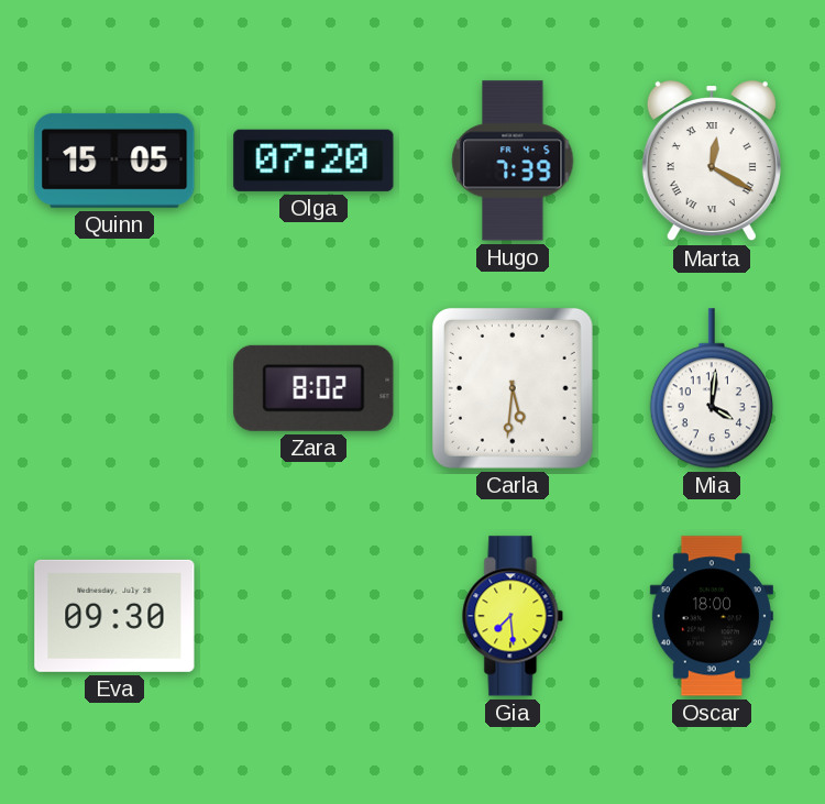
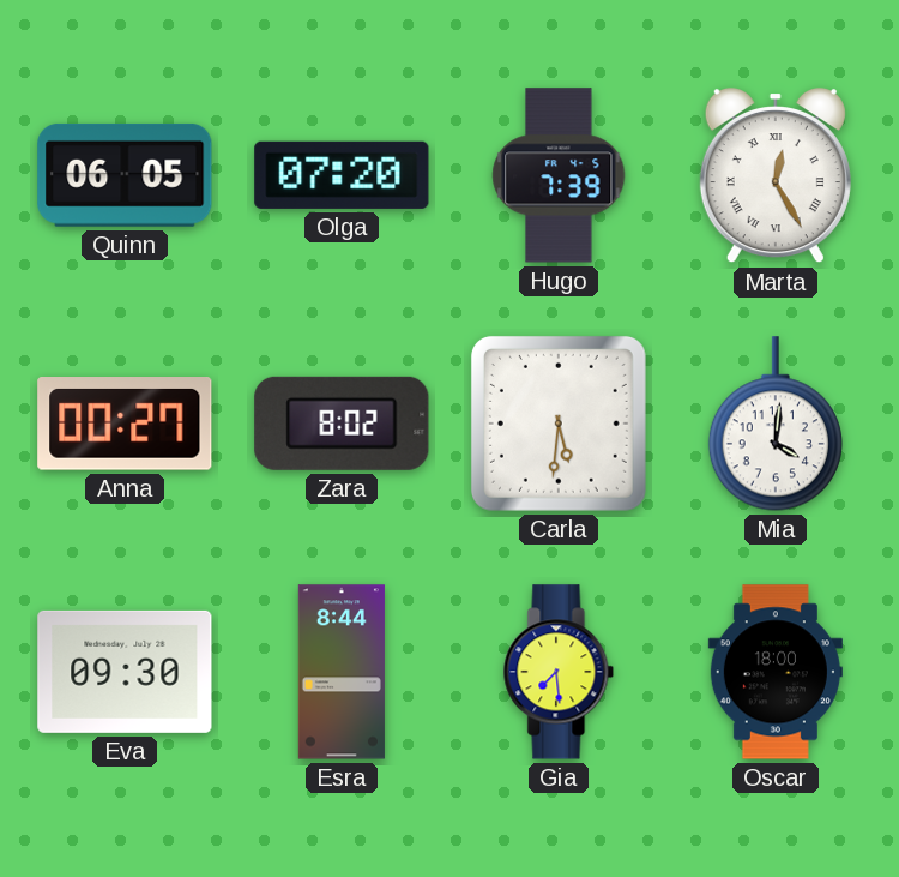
Quinn: 15:05 -> 06:05
Marta: 12:20 -> 12:25
Anna: none -> 00:27
Esra: none -> 8:44
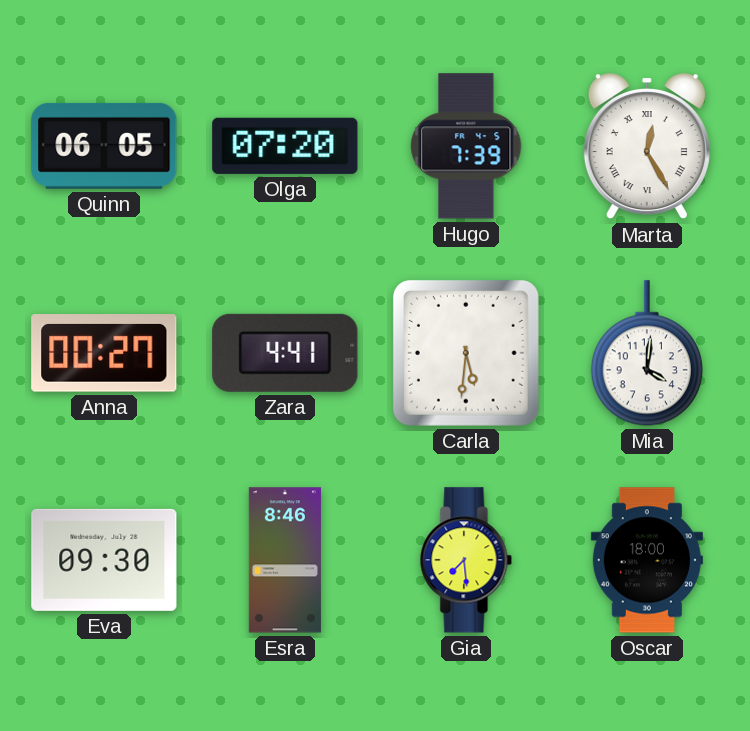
Zara: 8:02 -> 4:41
Esra: 8:44 -> 8:46
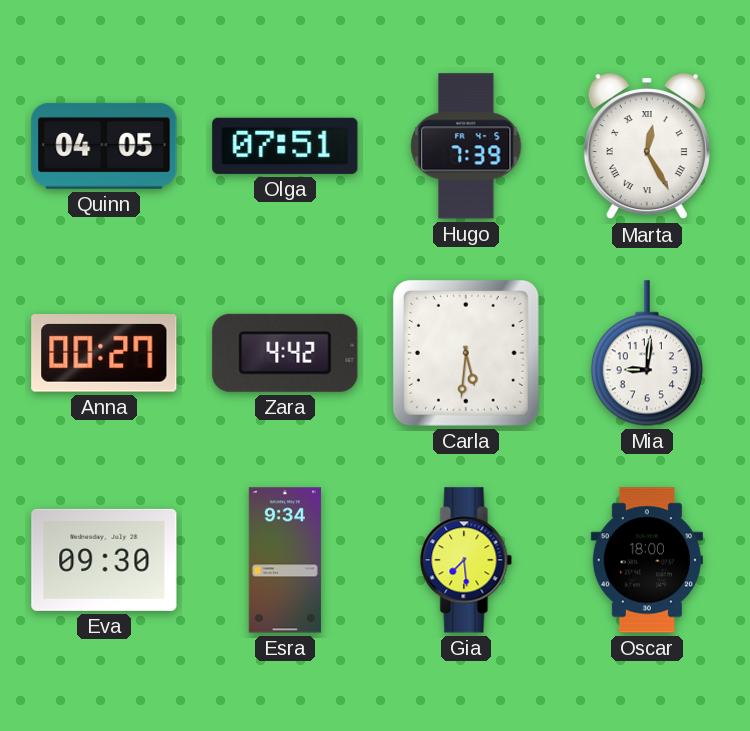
Quinn: 06:05 -> 04:05
Olga: 07:20 -> 07:51
Zara: 4:41 -> 4:42
Mia: 4:01 -> 9:01
Esra: 8:46 -> 9:34
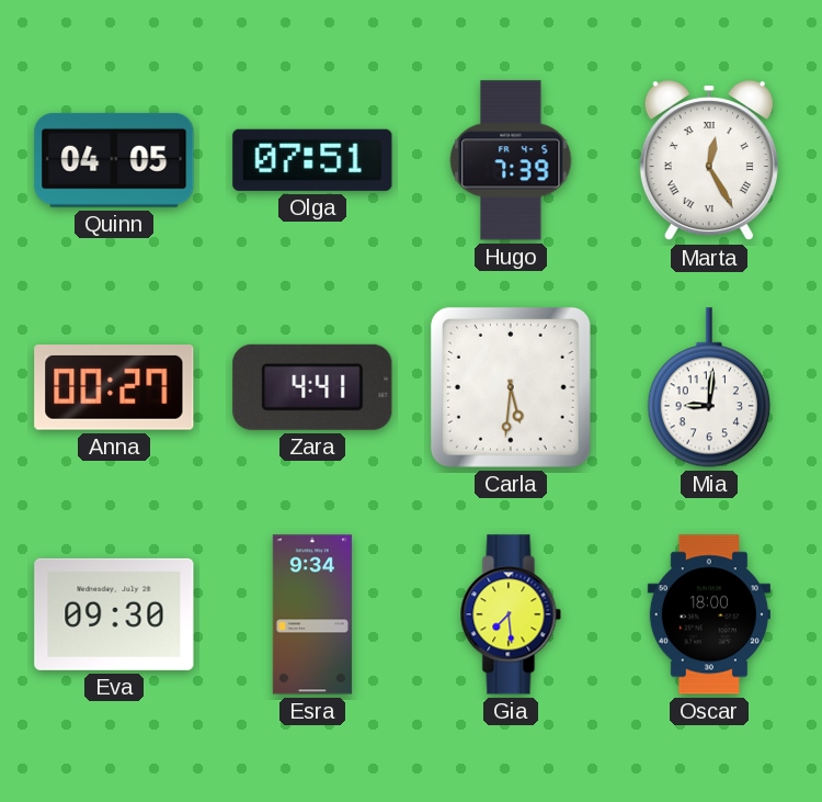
Zara: 4:42 -> 4:41
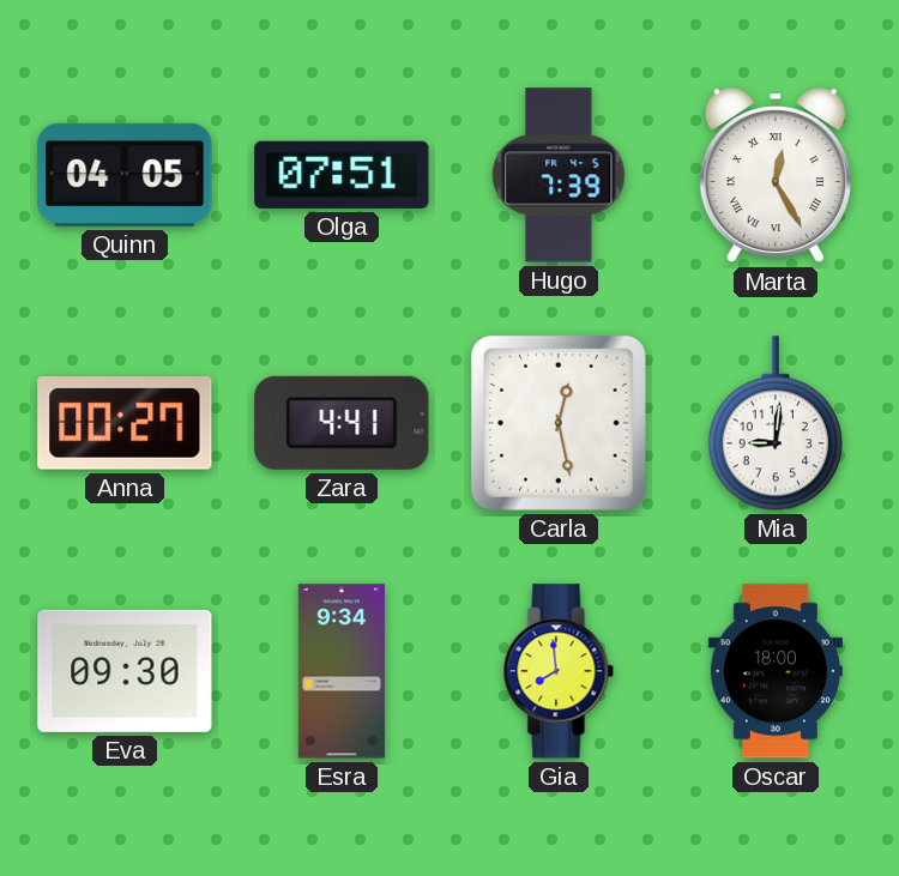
Carla: 5:31 -> 12:28
Gia: 7:29 -> 7:59
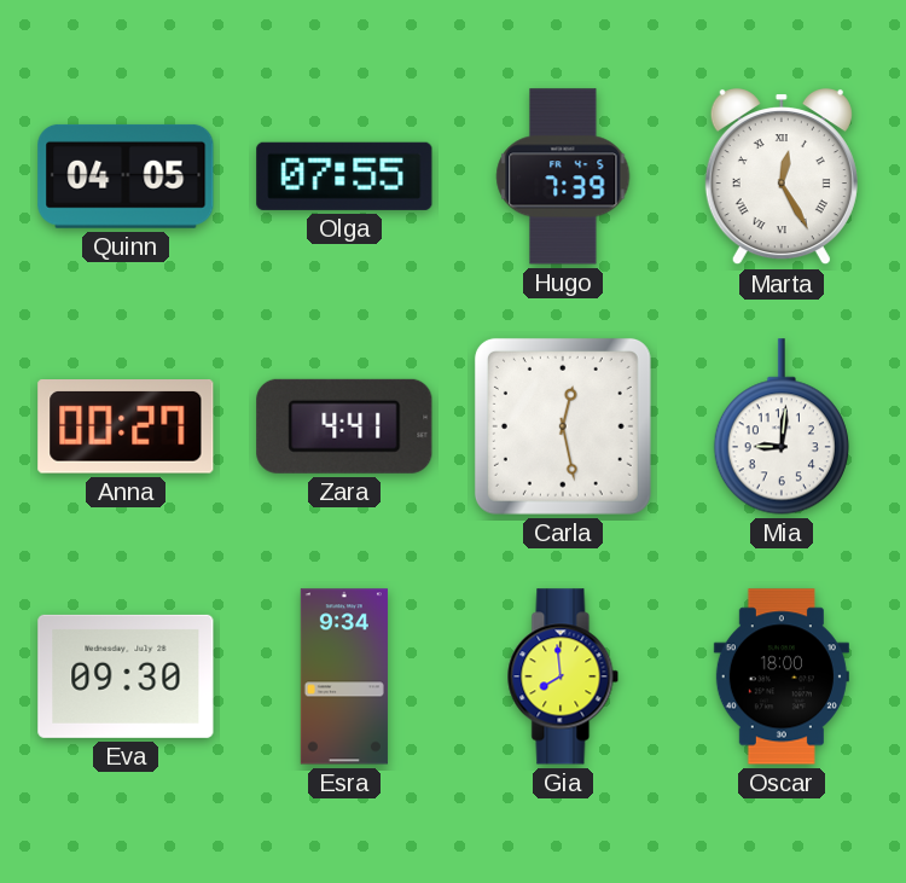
Olga: 07:51 -> 07:55
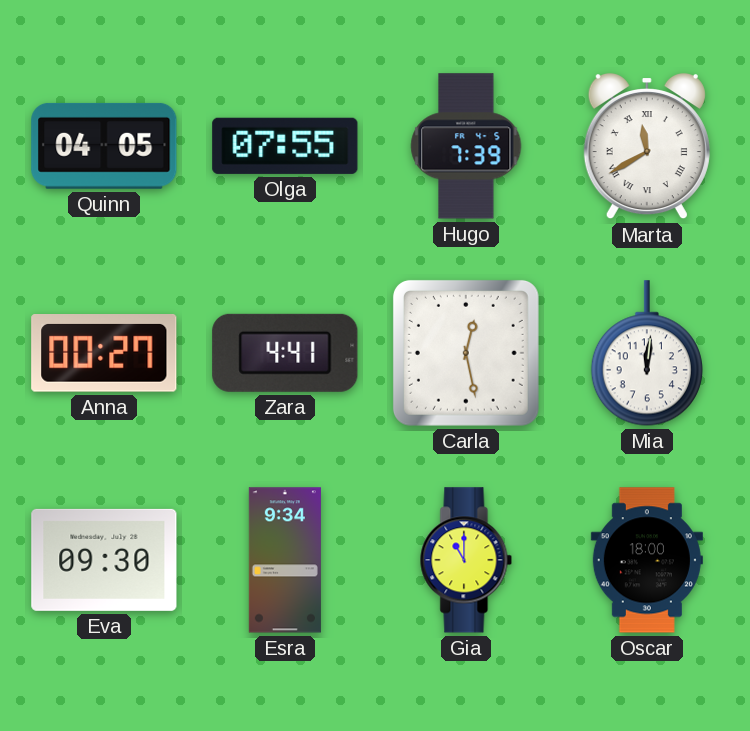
Marta: 12:25 -> 11:40
Mia: 9:01 -> 12:01
Gia: 7:59 -> 11:00
